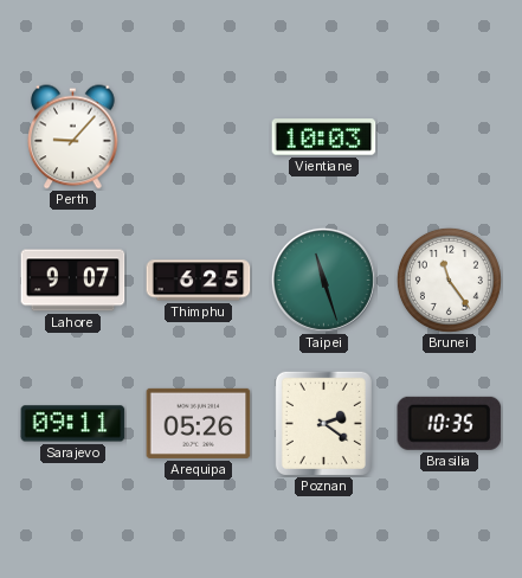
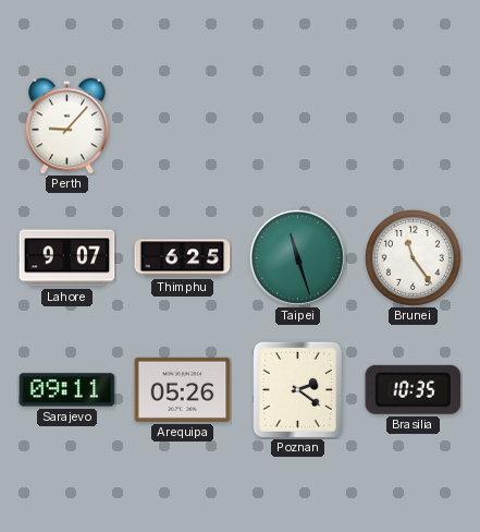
Vientiane: 10:03 -> none
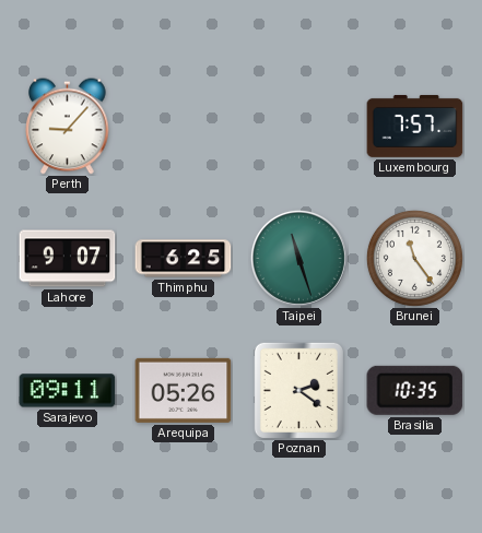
Luxembourg: none -> 7:57
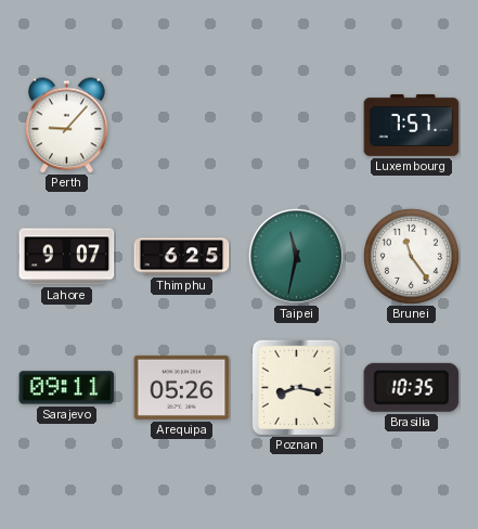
Taipei: 11:27 -> 11:32
Poznan: 2:21 -> 8:17
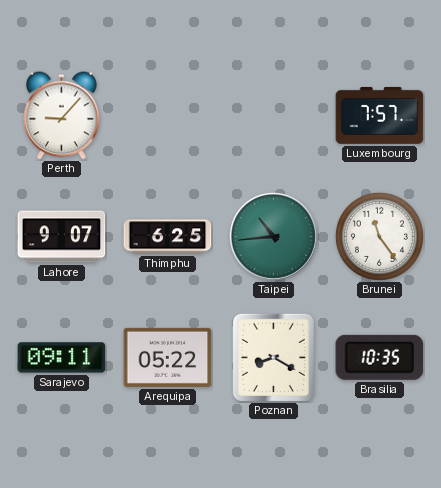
Taipei: 11:32 -> 10:44
Arequipa: 05:26 -> 05:22
Poznan: 8:17 -> 8:20
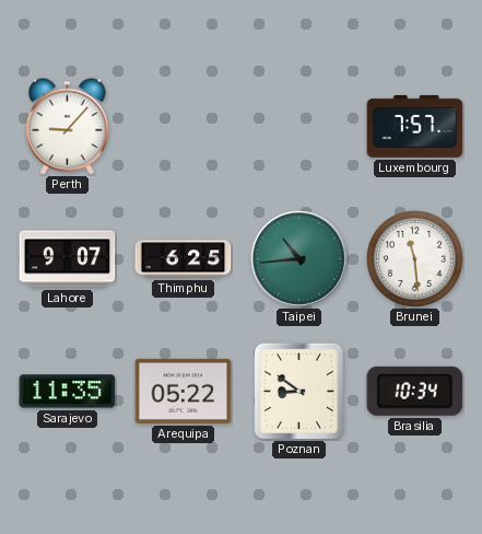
Brunei: 11:24 -> 11:29
Sarajevo: 09:11 -> 11:35
Poznan: 8:20 -> 8:51
Brasilia: 10:35 -> 10:34
